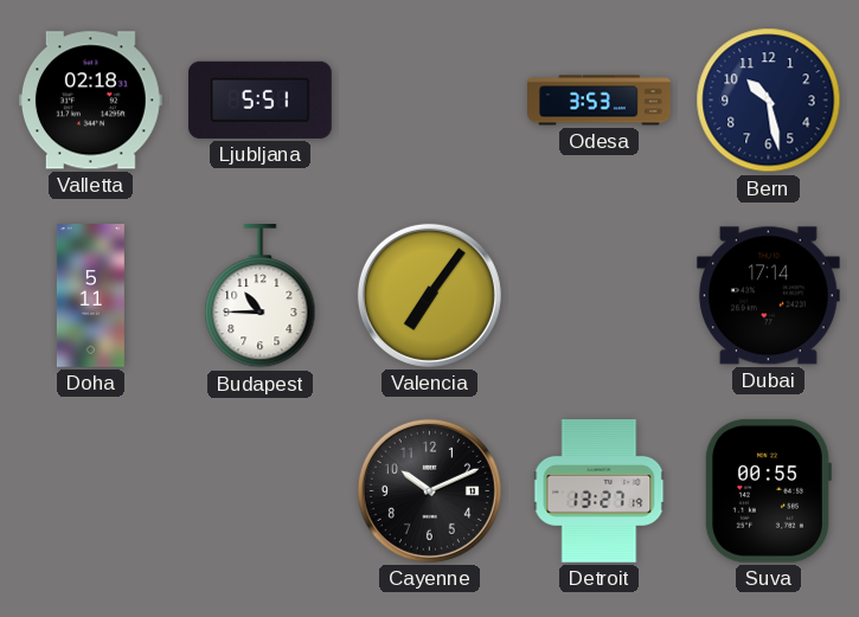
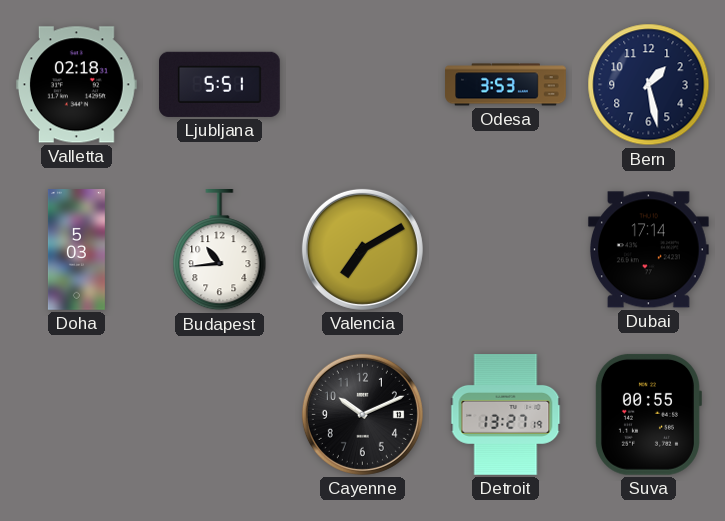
Bern: 10:28 -> 1:28
Doha: 5:11 -> 5:03
Budapest: 10:45 -> 10:44
Valencia: 7:06 -> 7:10
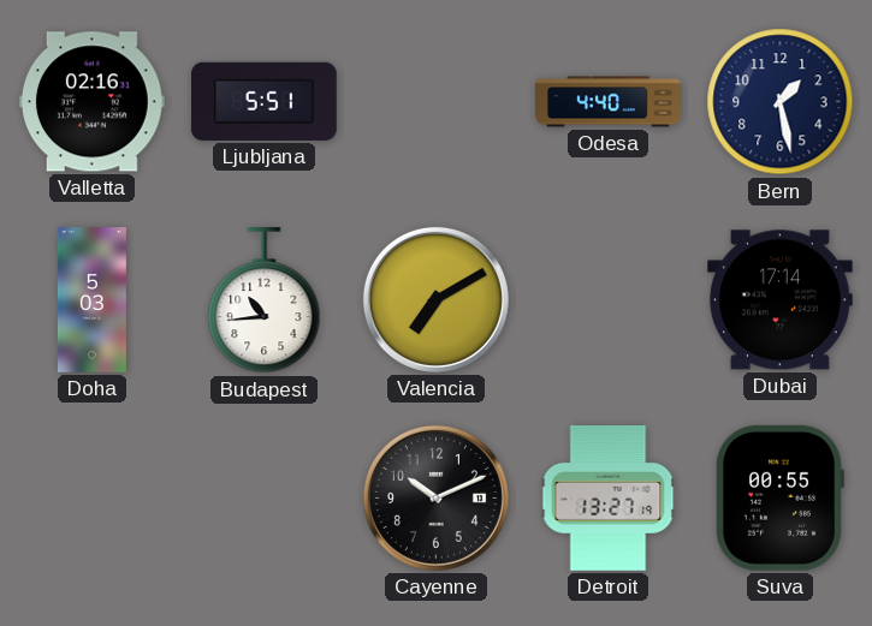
Valletta: 02:18 -> 02:16
Odesa: 3:53 -> 4:40
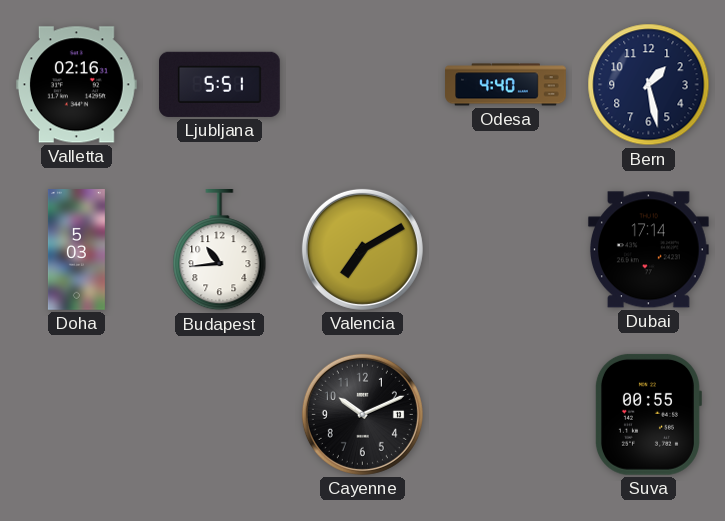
Detroit: 13:27 -> none
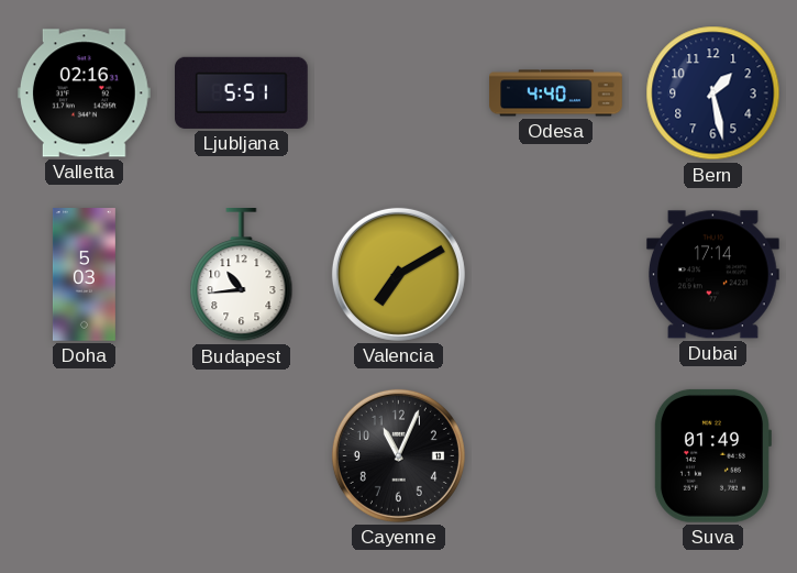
Cayenne: 10:11 -> 11:04
Suva: 00:55 -> 01:49
